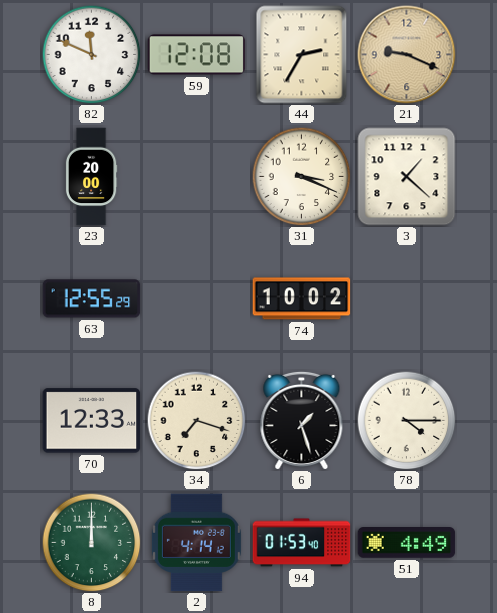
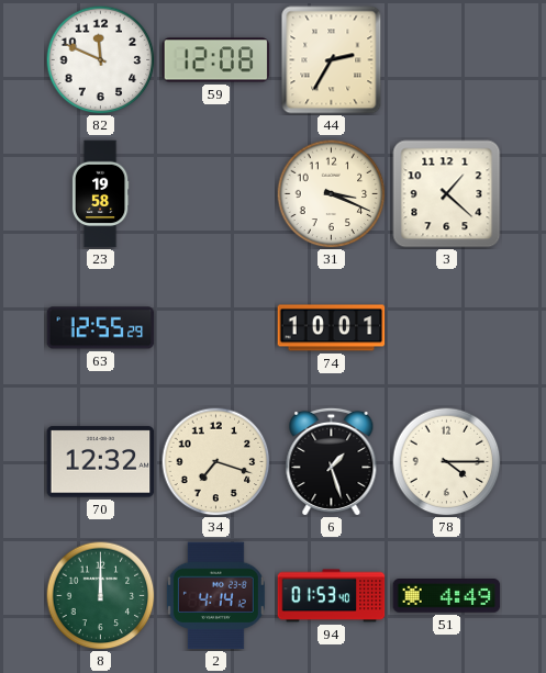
21: 9:19 -> none
23: 20:00 -> 19:58
74: 10:02 -> 10:01
70: 12:33 -> 12:32
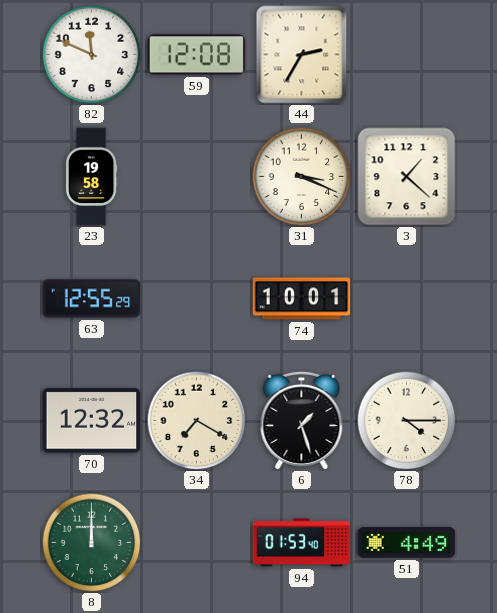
34: 7:18 -> 7:20
2: 4:14 -> none
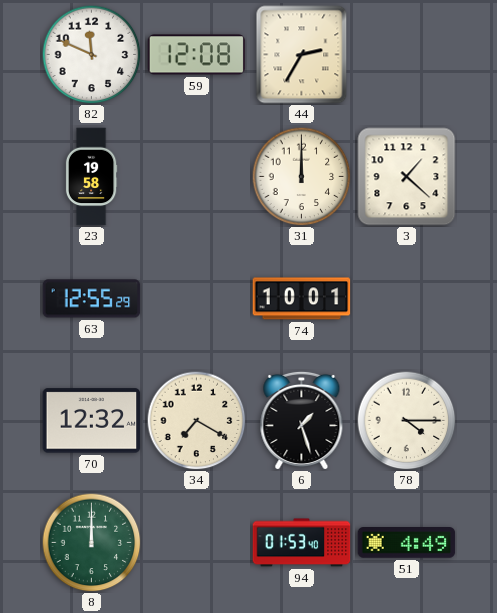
31: 3:19 -> 12:00
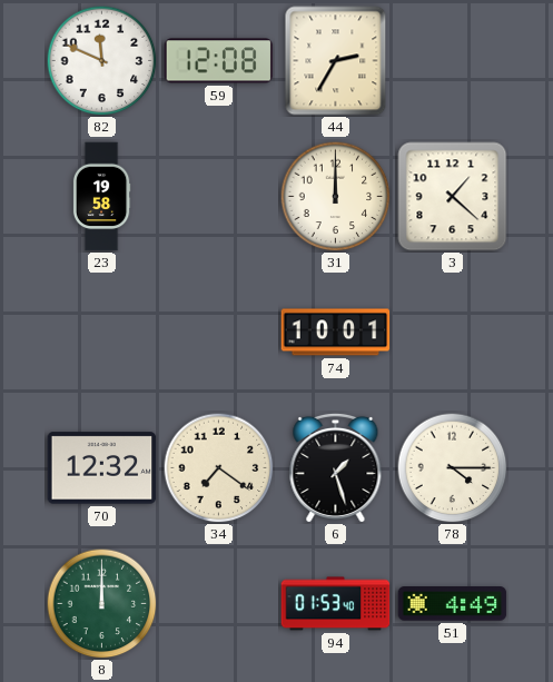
63: 12:55 -> none
34: 7:20 -> 7:21
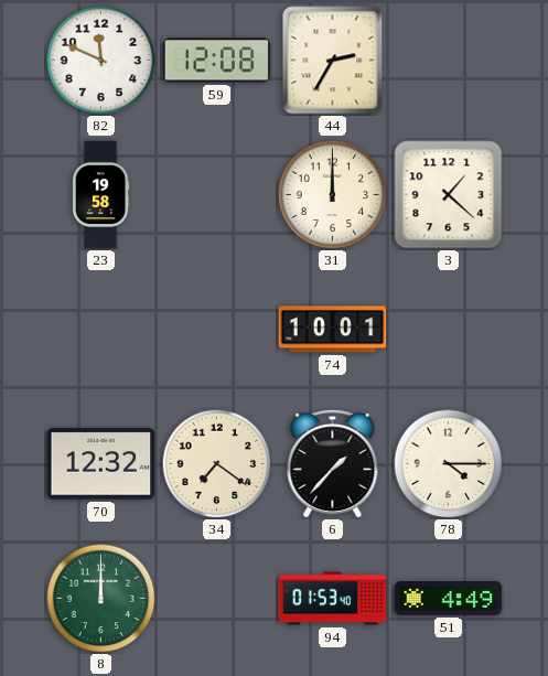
6: 1:27 -> 1:37
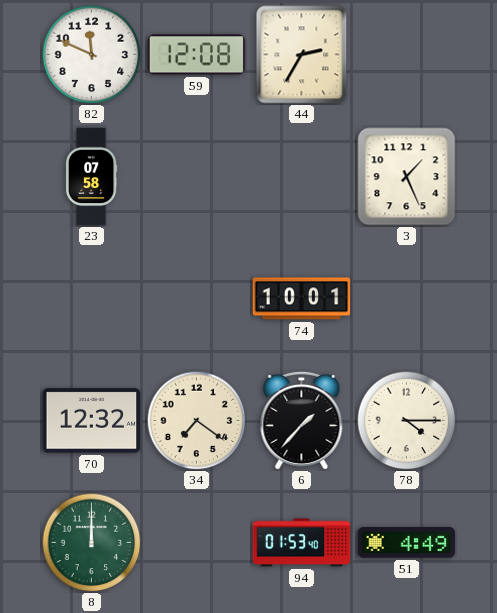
23: 19:58 -> 07:58
31: 12:00 -> none
3: 1:22 -> 1:26
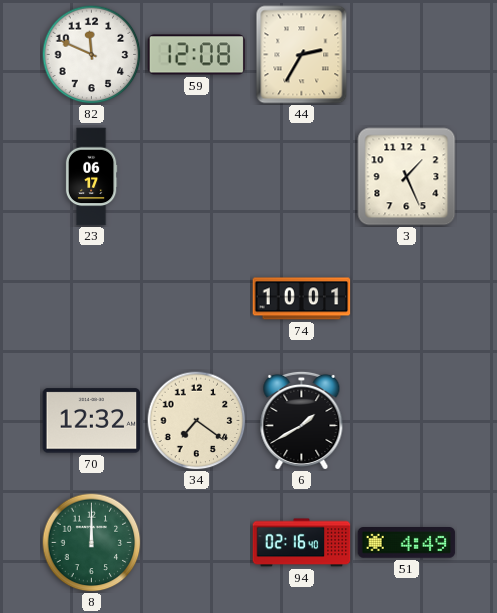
23: 07:58 -> 06:17
6: 1:37 -> 1:40
78: 4:15 -> none
94: 01:53 -> 02:16
